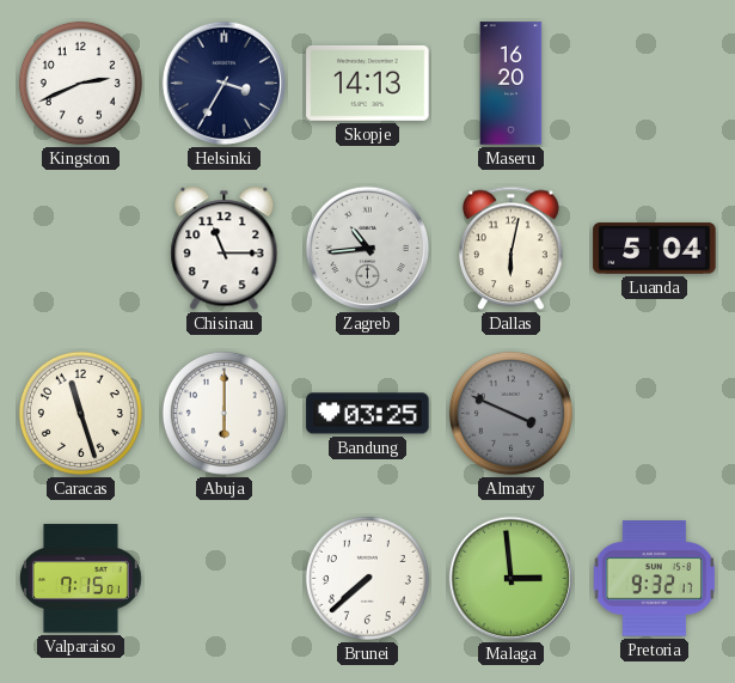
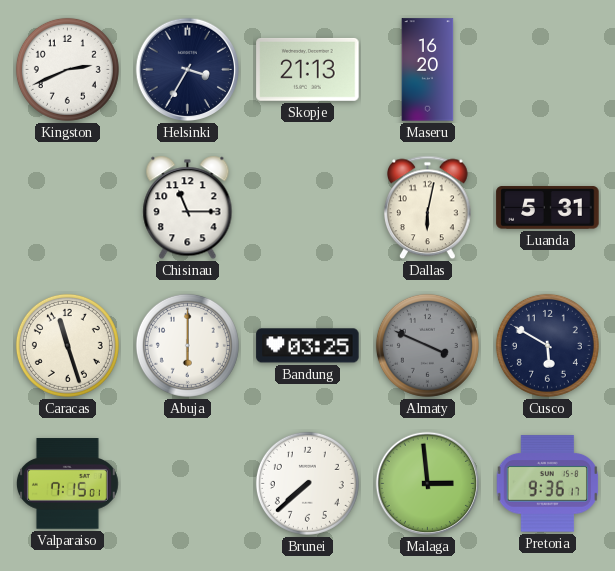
Skopje: 14:13 -> 21:13
Zagreb: 10:44 -> none
Luanda: 5:04 -> 5:31
Cusco: none -> 5:50
Pretoria: 9:32 -> 9:36
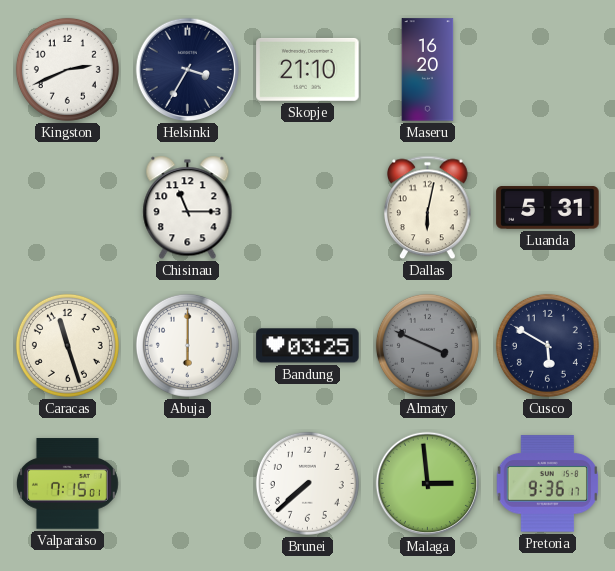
Skopje: 21:13 -> 21:10
